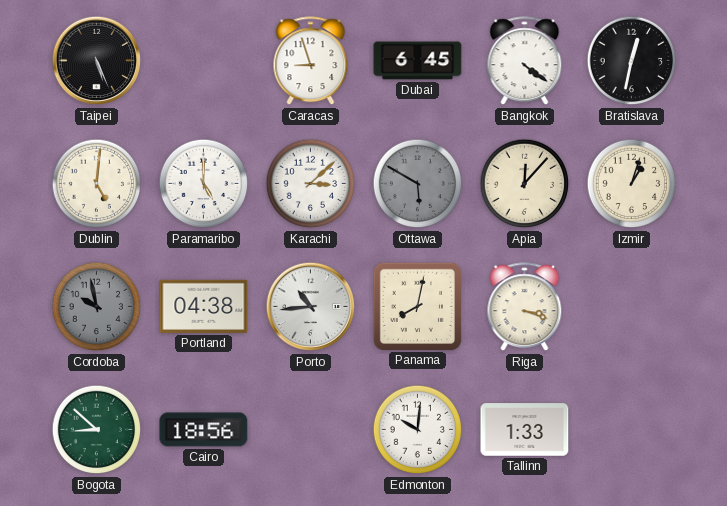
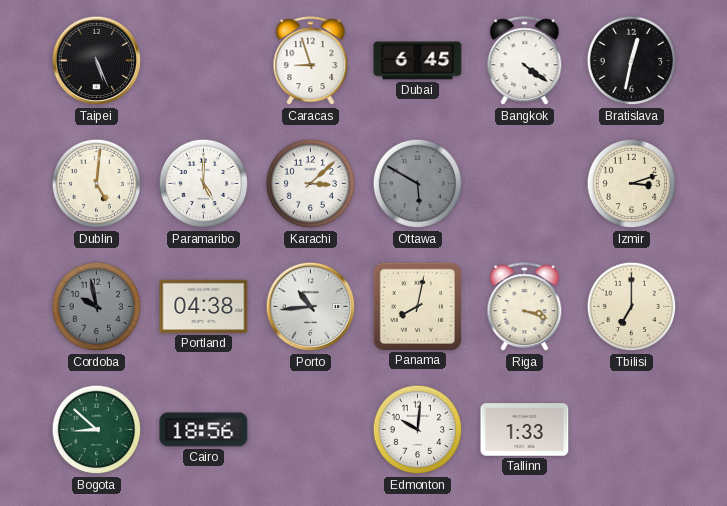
Apia: 12:07 -> none
Izmir: 1:03 -> 3:12
Tbilisi: none -> 7:00
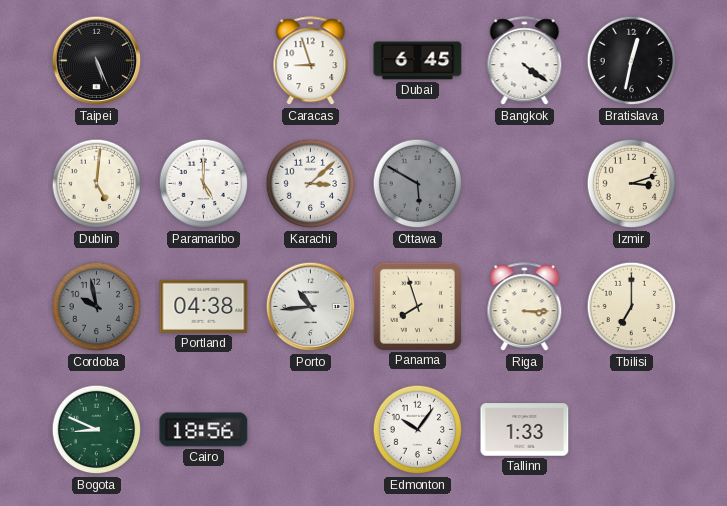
Panama: 8:02 -> 7:57
Riga: 3:18 -> 3:15
Bogota: 8:52 -> 8:49
Edmonton: 10:01 -> 10:06
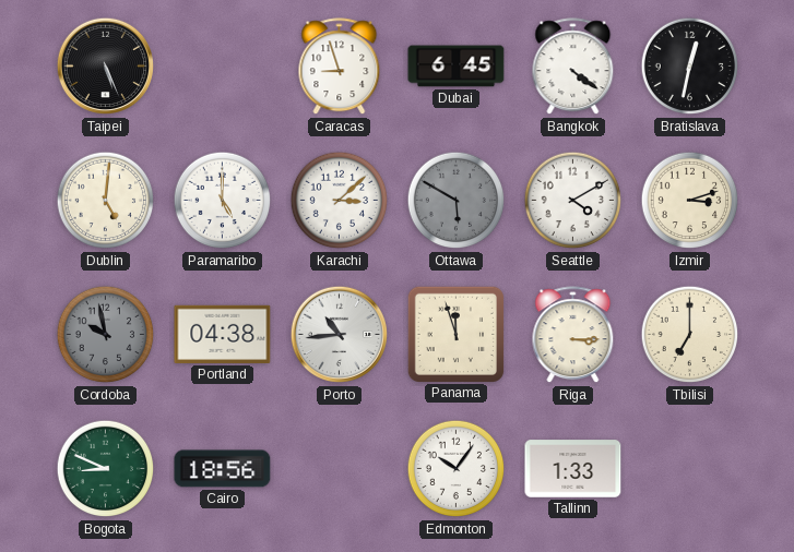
Seattle: none -> 4:10
Panama: 7:57 -> 11:57
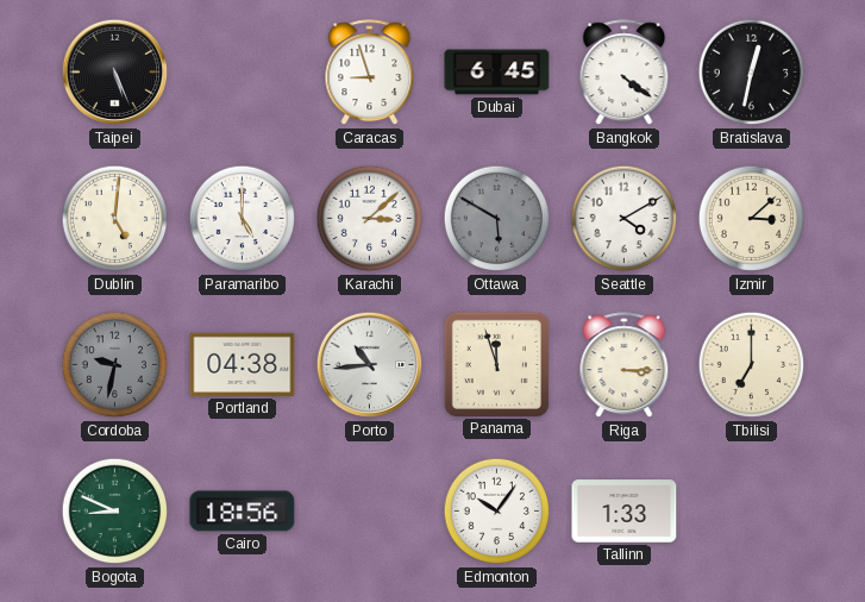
Izmir: 3:12 -> 3:08
Cordoba: 9:58 -> 9:32
